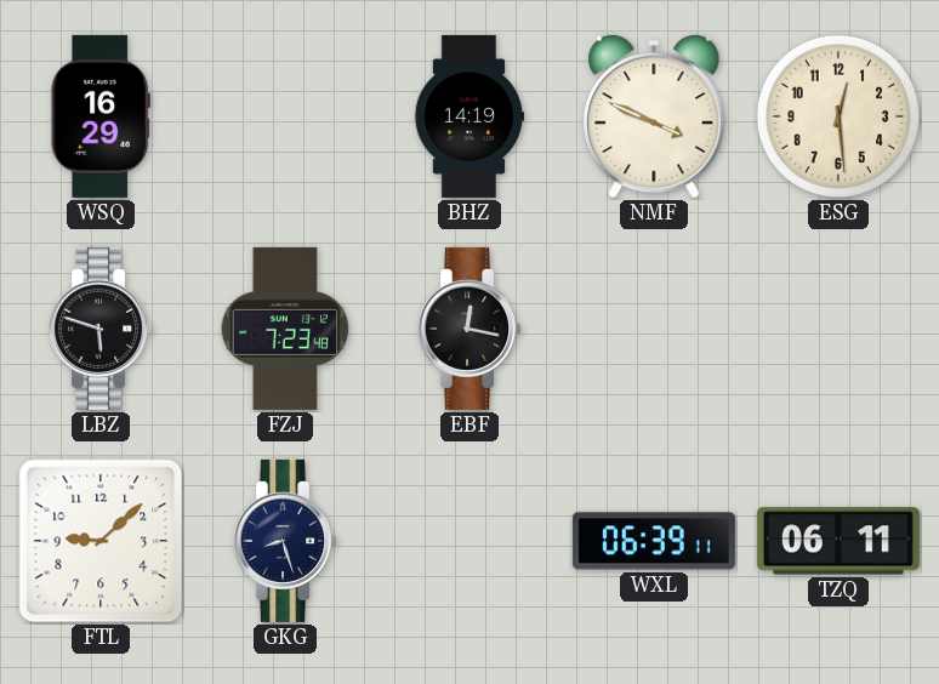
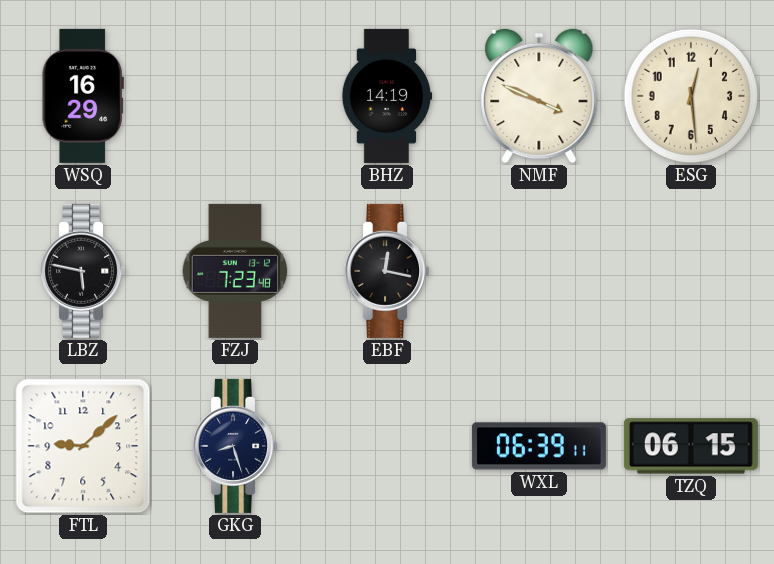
LBZ: 5:48 -> 5:47
TZQ: 06:11 -> 06:15
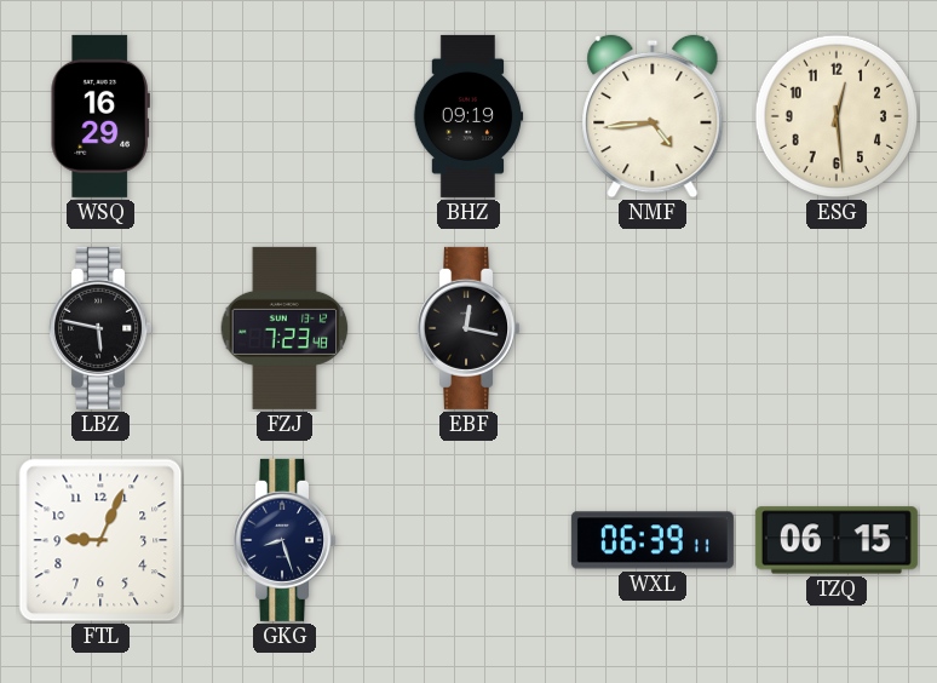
BHZ: 14:19 -> 09:19
NMF: 3:49 -> 4:44
FTL: 9:08 -> 9:04
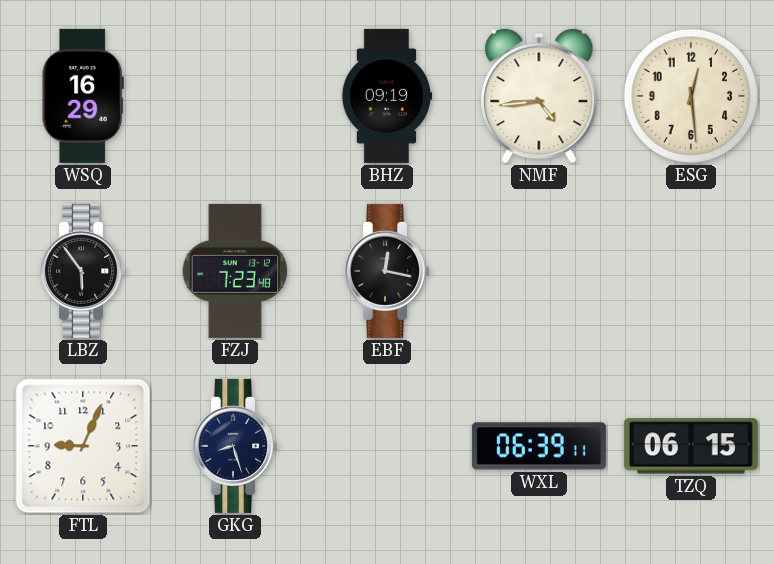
LBZ: 5:47 -> 5:54
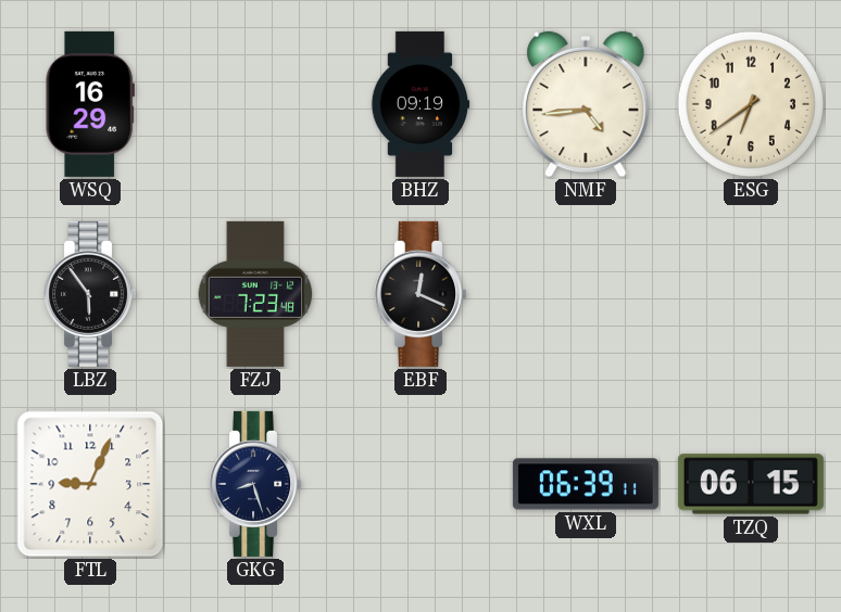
ESG: 12:29 -> 6:39
EBF: 12:17 -> 12:19
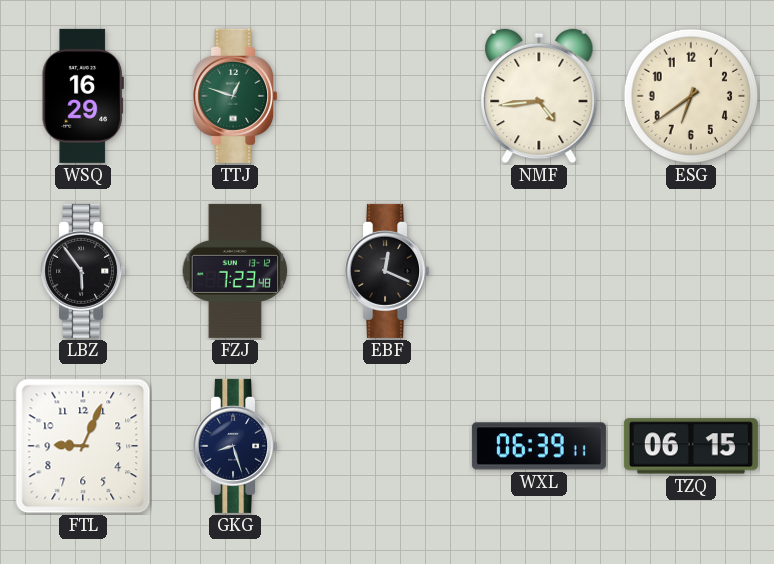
TTJ: none -> 12:48
BHZ: 09:19 -> none
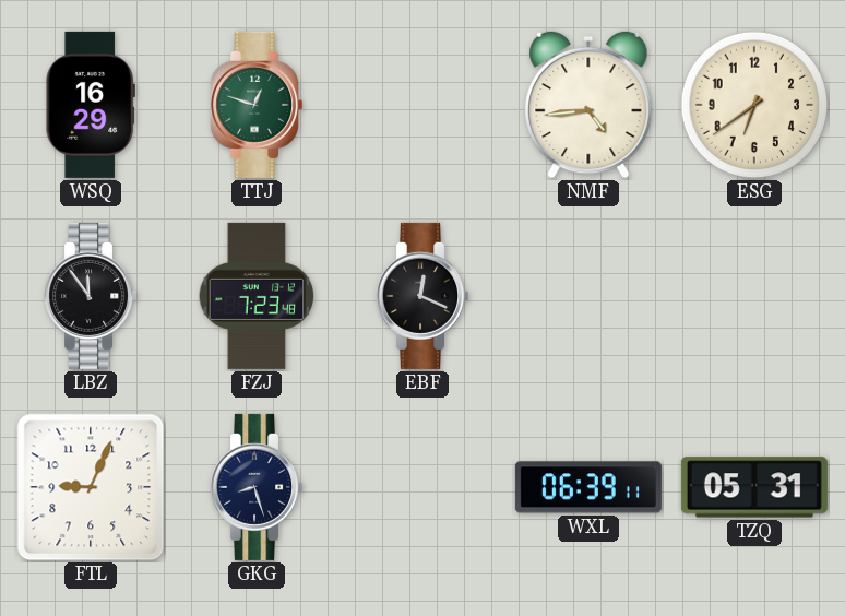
LBZ: 5:54 -> 11:54
TZQ: 06:15 -> 05:31
